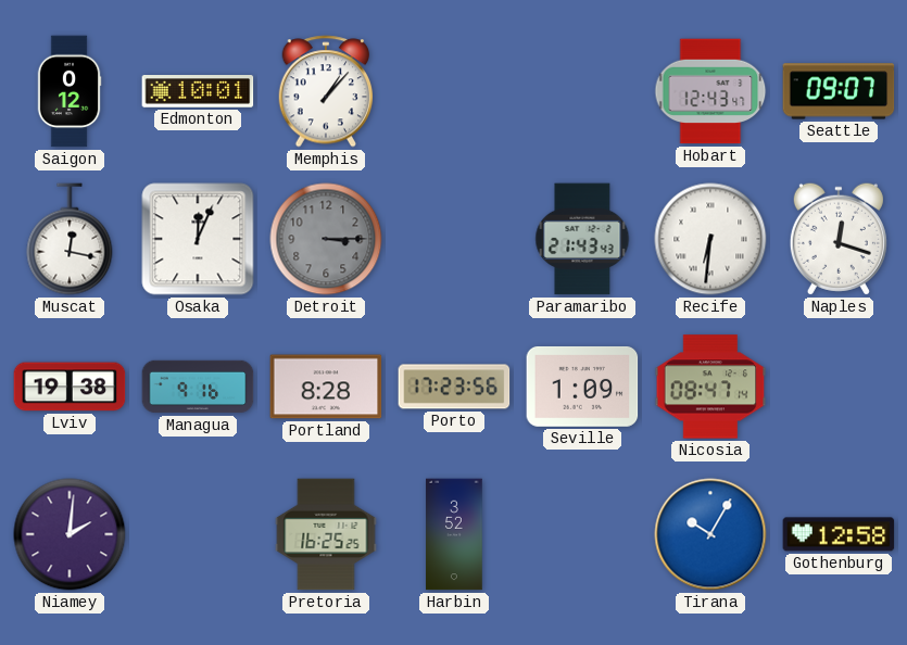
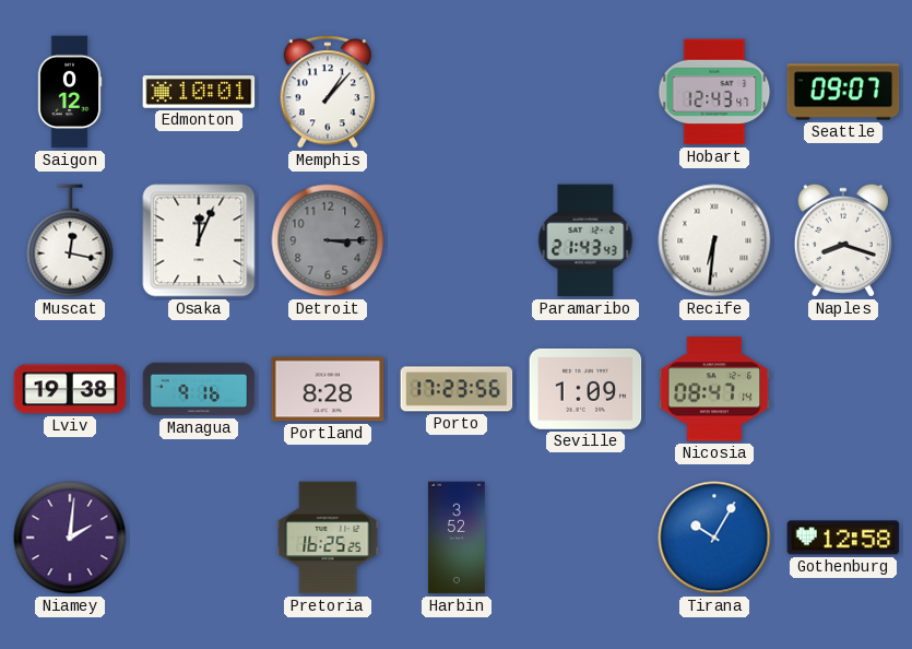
Naples: 12:18 -> 8:18
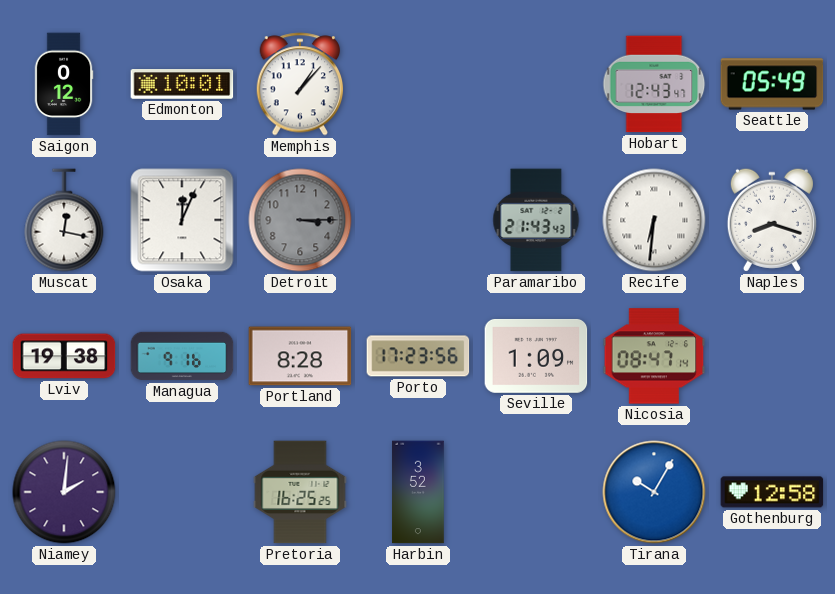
Seattle: 09:07 -> 05:49
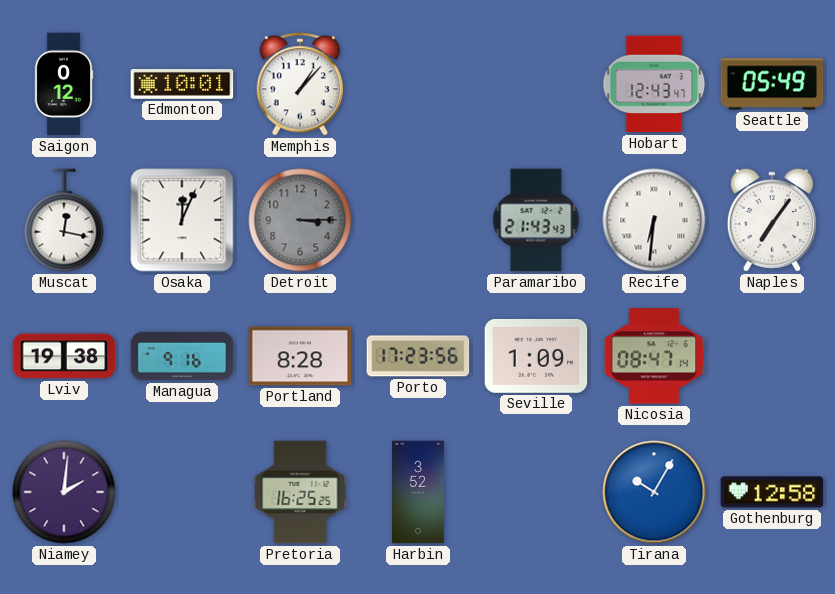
Naples: 8:18 -> 7:06
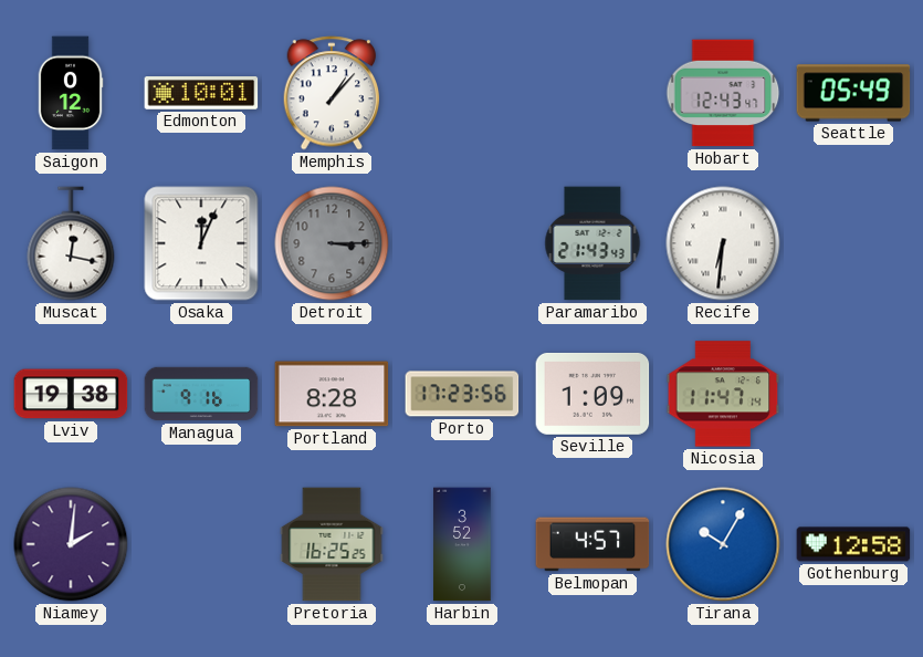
Naples: 7:06 -> none
Nicosia: 08:47 -> 11:47
Belmopan: none -> 4:57
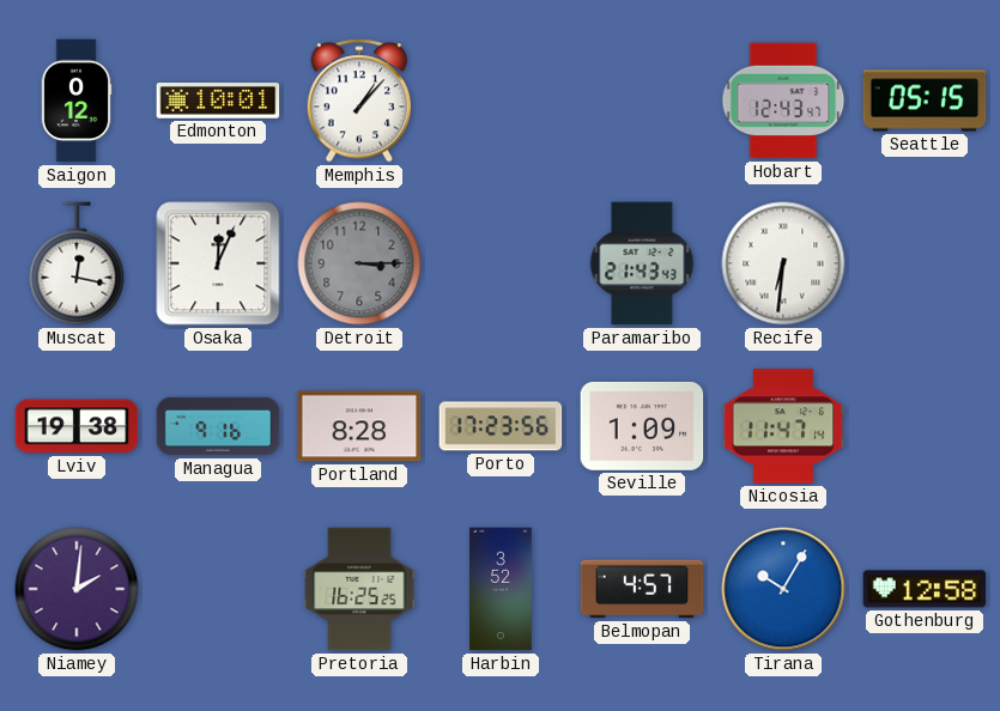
Seattle: 05:49 -> 05:15
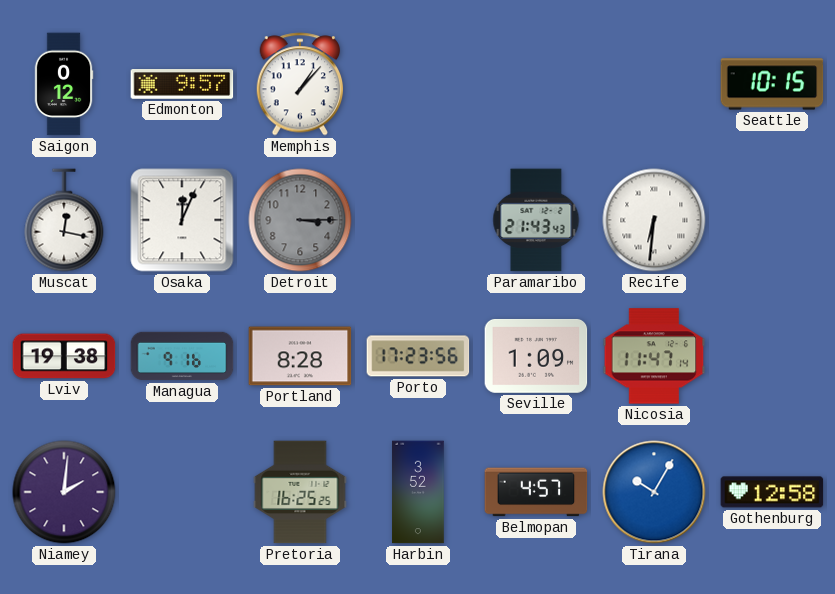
Edmonton: 10:01 -> 9:57
Hobart: 12:43 -> none
Seattle: 05:15 -> 10:15
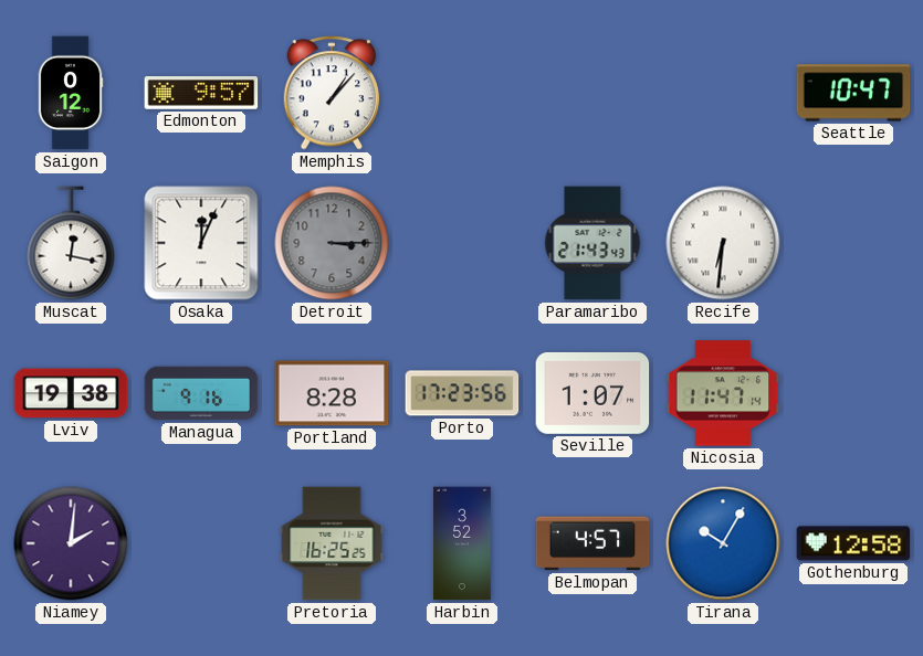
Seattle: 10:15 -> 10:47
Seville: 1:09 -> 1:07
